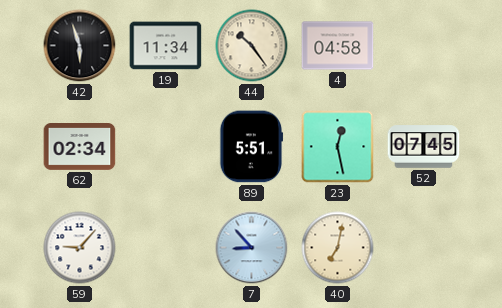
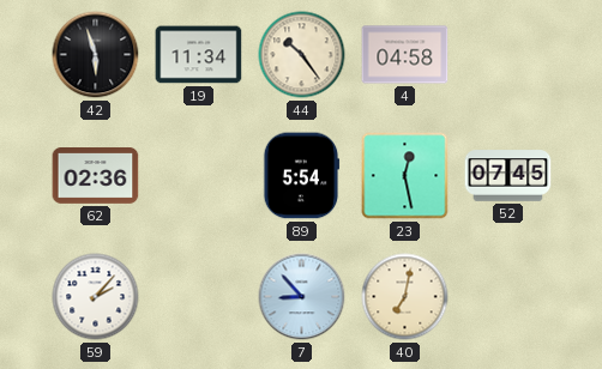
62: 02:34 -> 02:36
89: 5:51 -> 5:54
59: 9:07 -> 2:07
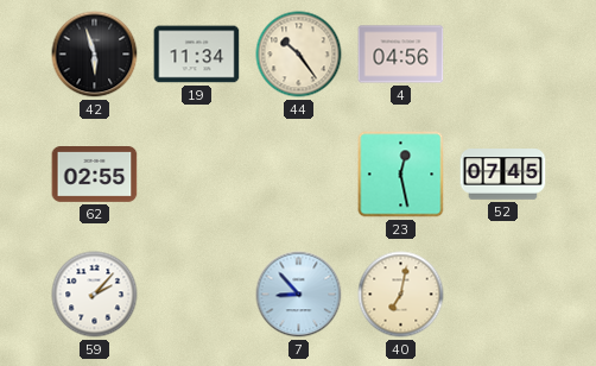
4: 04:58 -> 04:56
62: 02:36 -> 02:55
89: 5:54 -> none
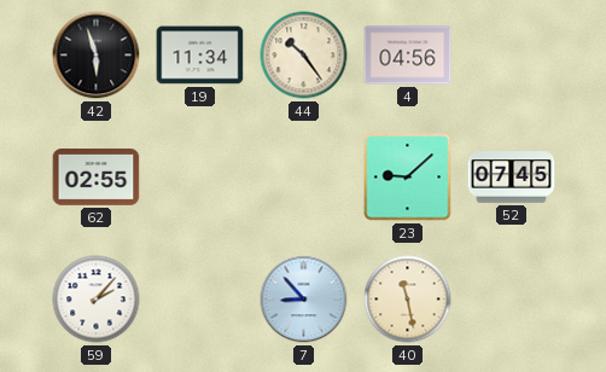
23: 12:28 -> 9:08
40: 7:02 -> 11:28
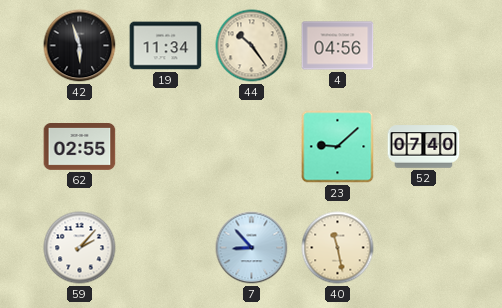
52: 07:45 -> 07:40
